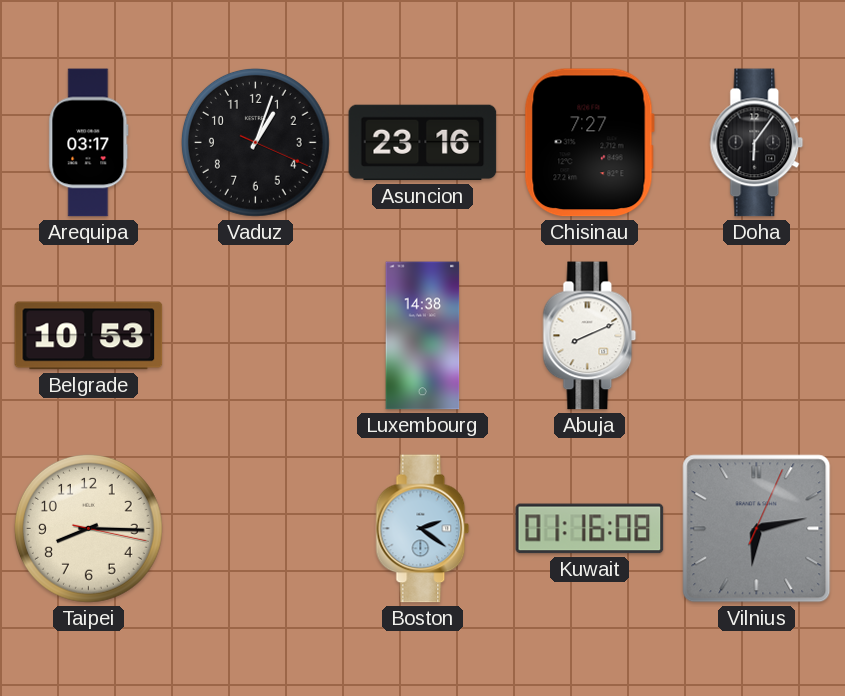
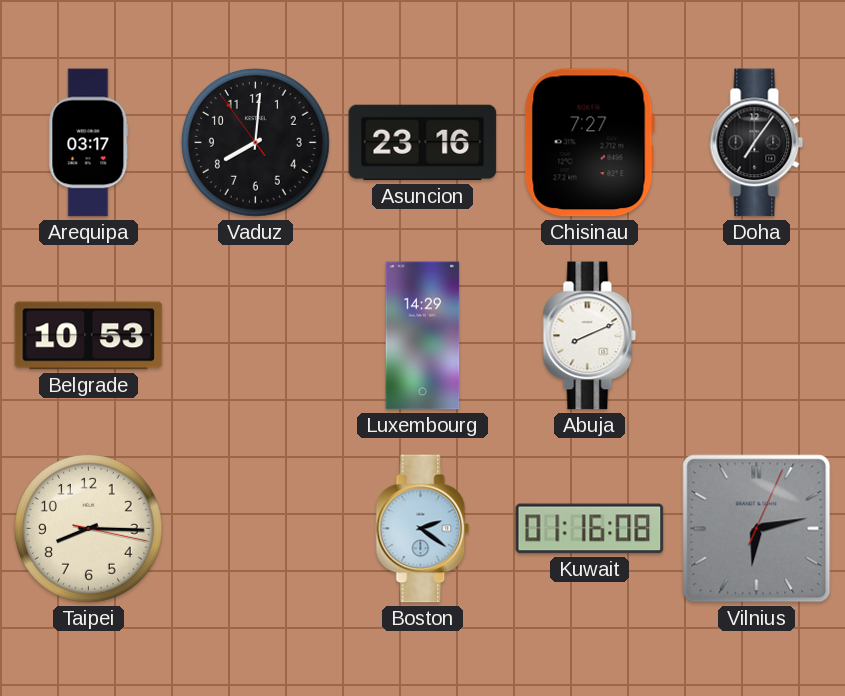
Vaduz: 1:03 -> 8:00
Doha: 6:06 -> 7:06
Luxembourg: 14:38 -> 14:29
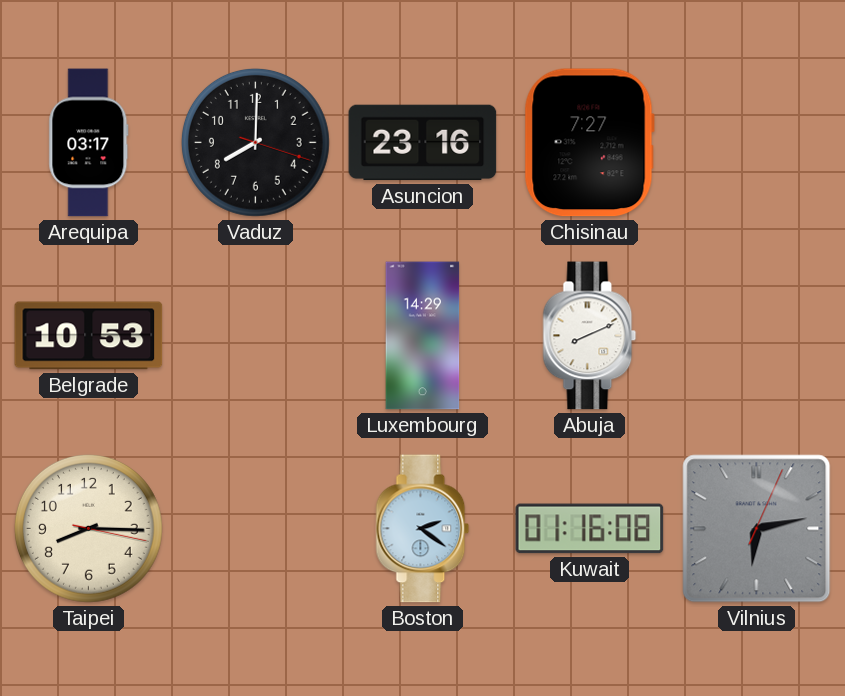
Vaduz: 8:00:54 -> 8:00:18
Doha: 7:06 -> none
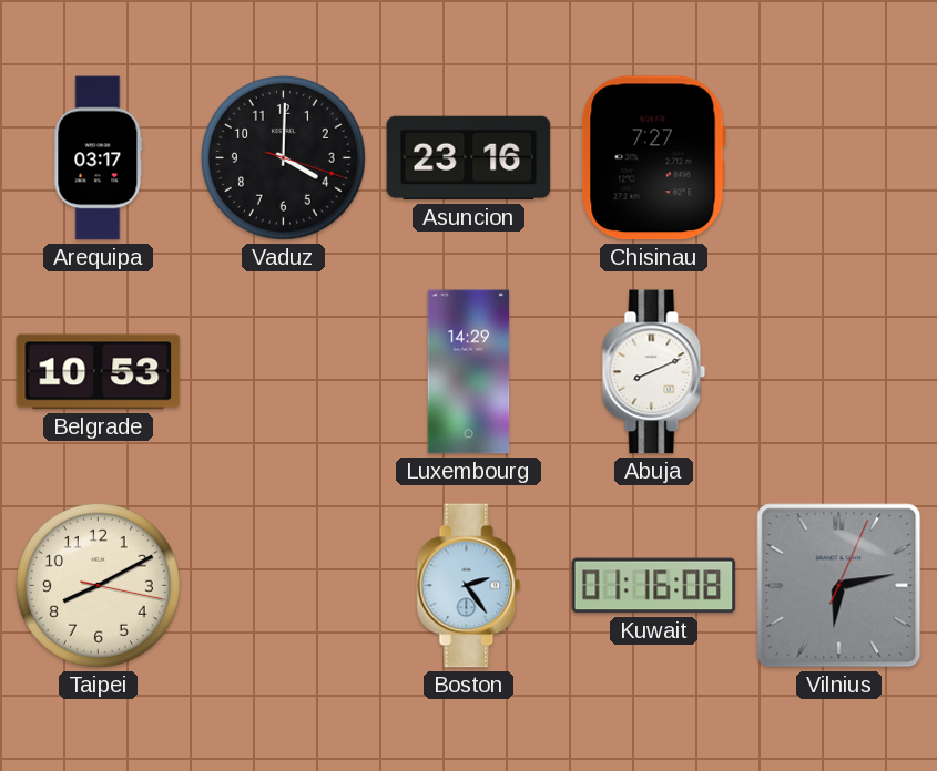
Vaduz: 8:00 -> 4:00
Taipei: 8:15 -> 8:10
Boston: 2:21 -> 2:24
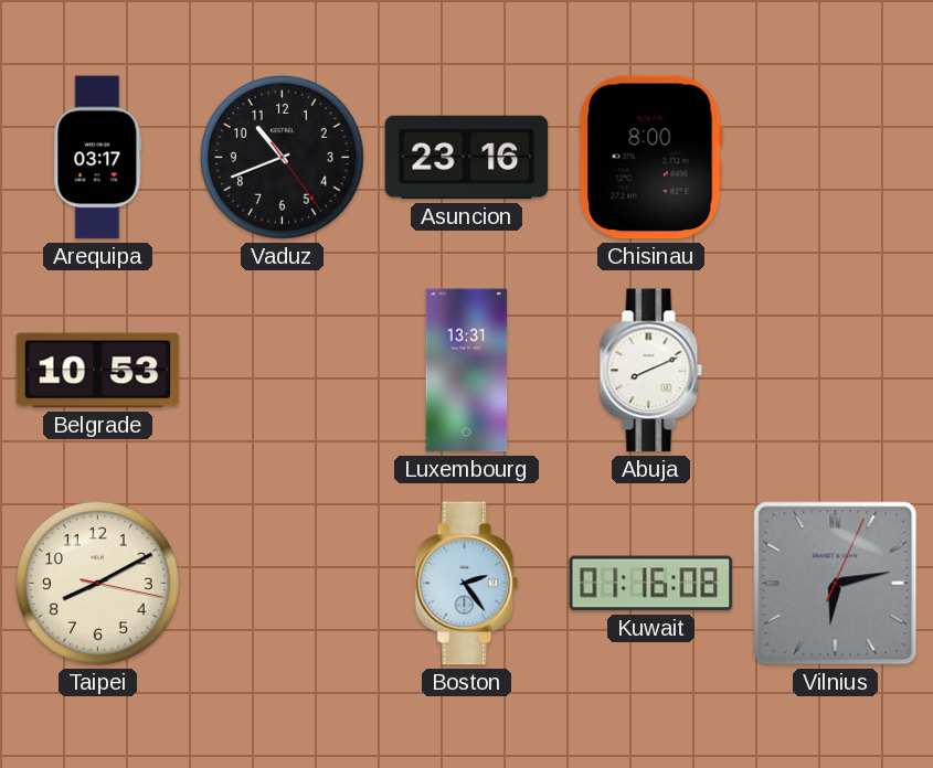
Vaduz: 4:00 -> 10:41
Chisinau: 7:27 -> 8:00
Luxembourg: 14:29 -> 13:31
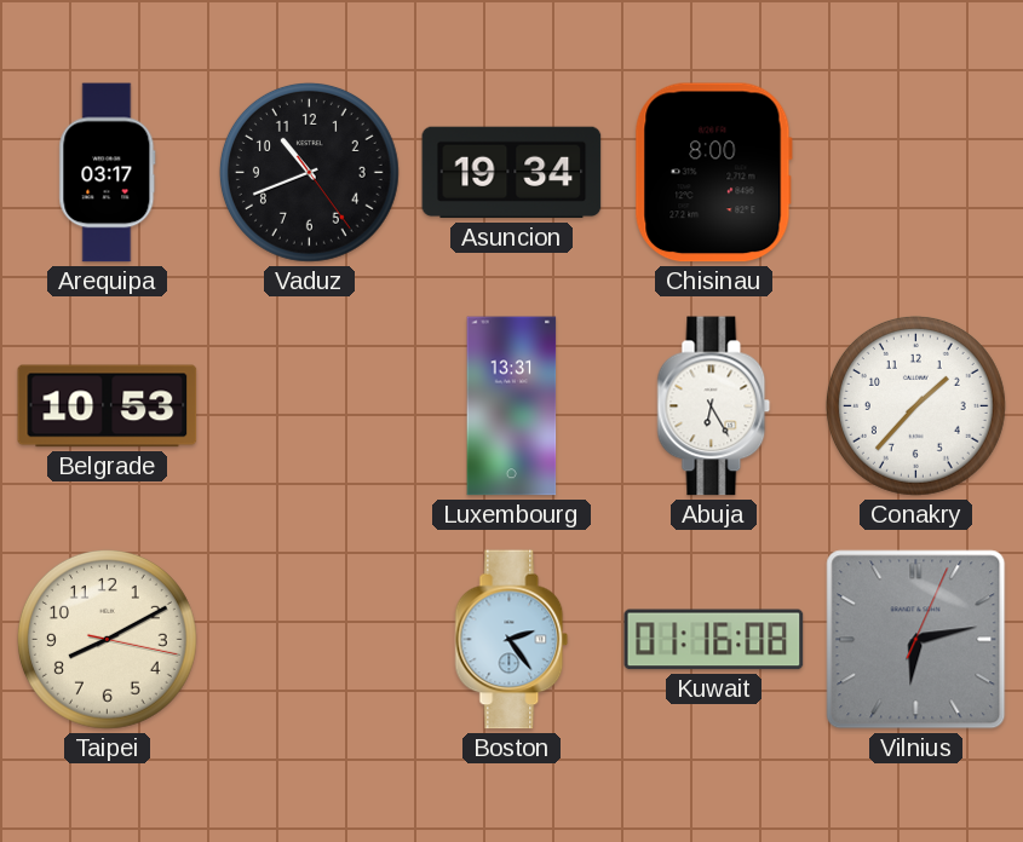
Asuncion: 23:16 -> 19:34
Abuja: 8:11 -> 6:25
Conakry: none -> 1:37
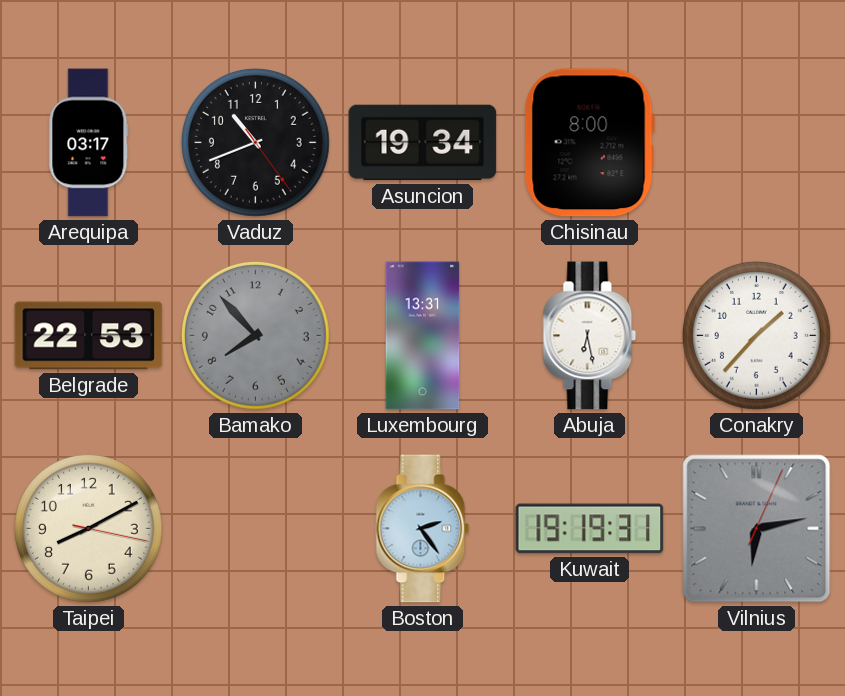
Belgrade: 10:53 -> 22:53
Bamako: none -> 7:53
Abuja: 6:25 -> 6:28
Kuwait: 01:16 -> 19:19
